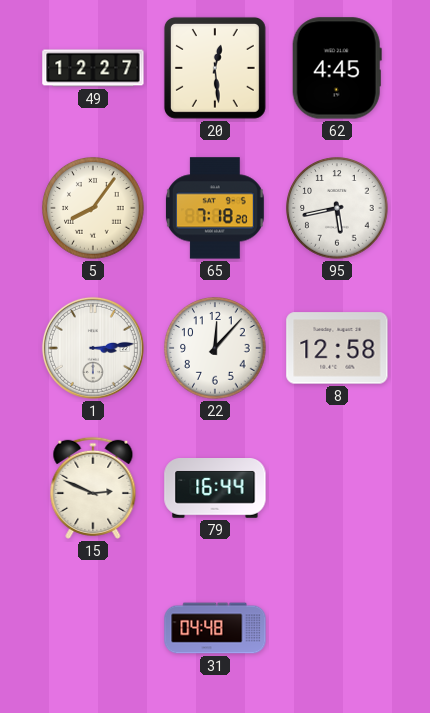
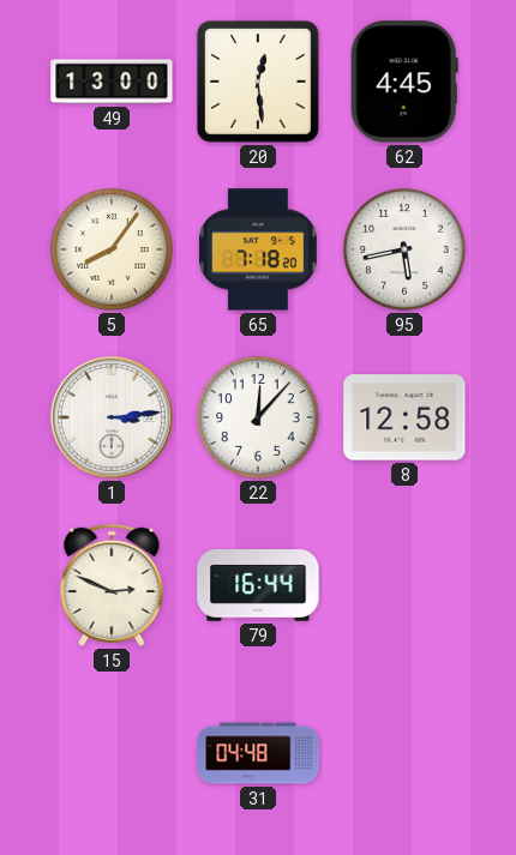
49: 12:27 -> 13:00
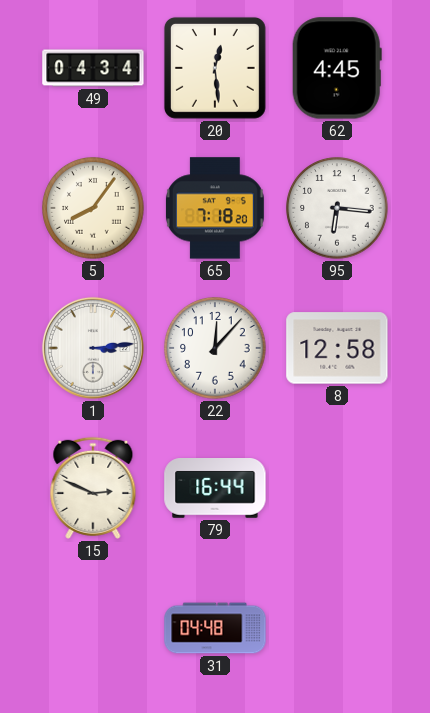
49: 13:00 -> 04:34
95: 5:43 -> 6:16
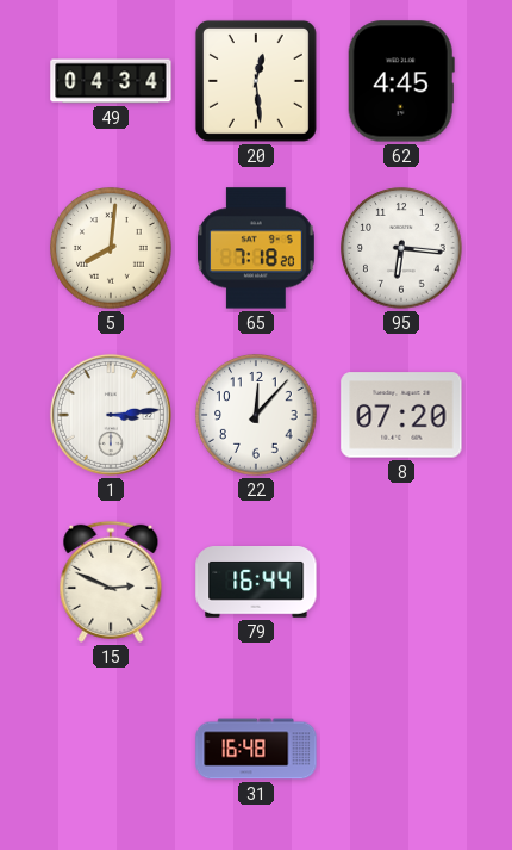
5: 8:06 -> 8:01
8: 12:58 -> 07:20
31: 04:48 -> 16:48
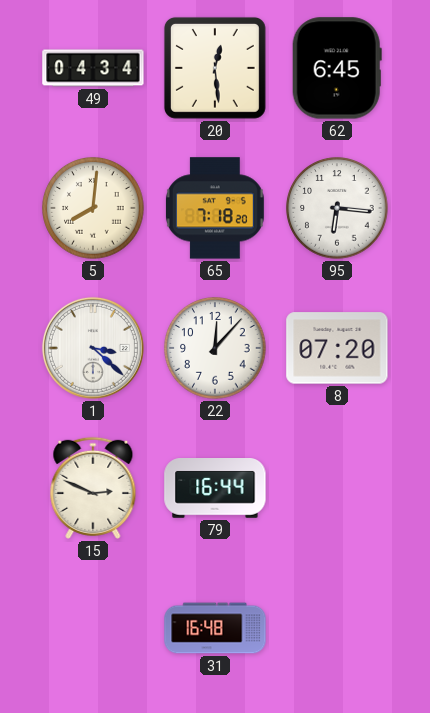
62: 4:45 -> 6:45
1: 3:14 -> 3:22
